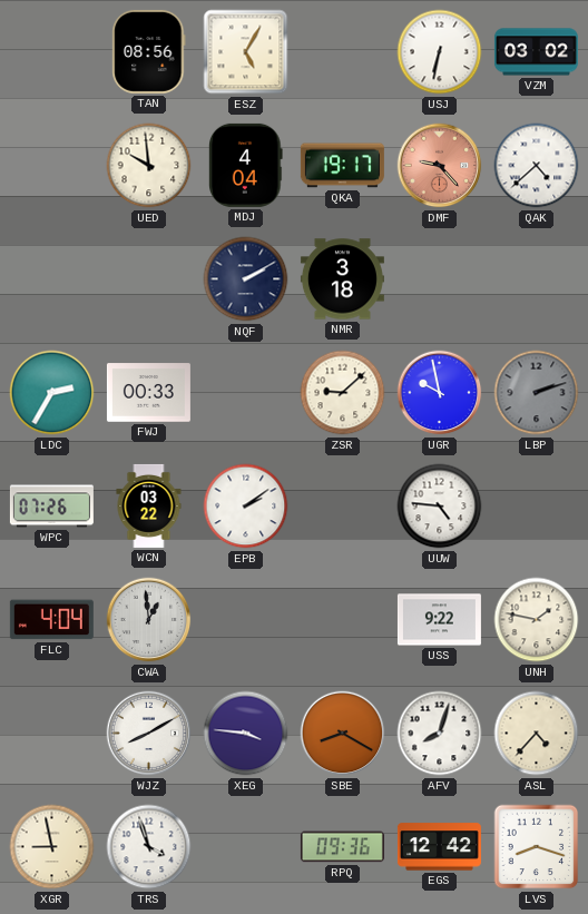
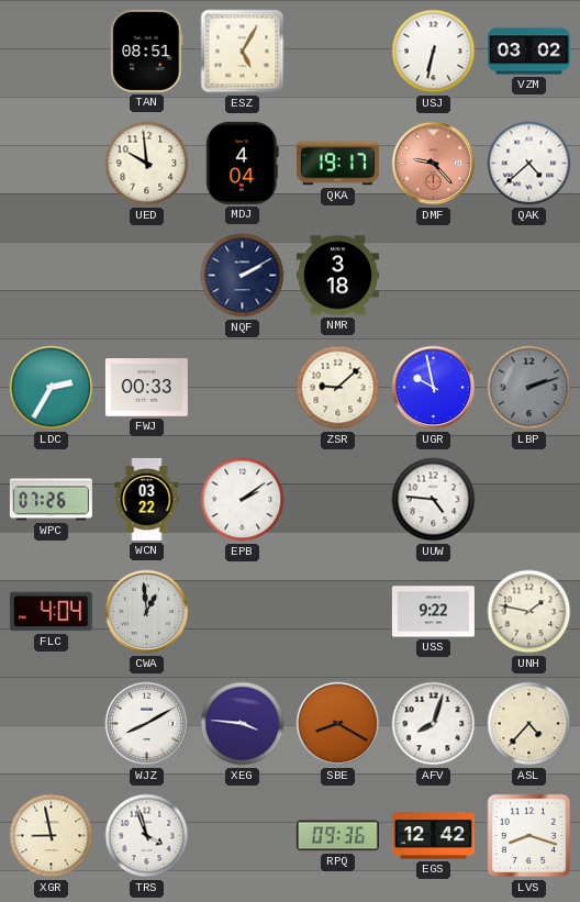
TAN: 08:56 -> 08:51
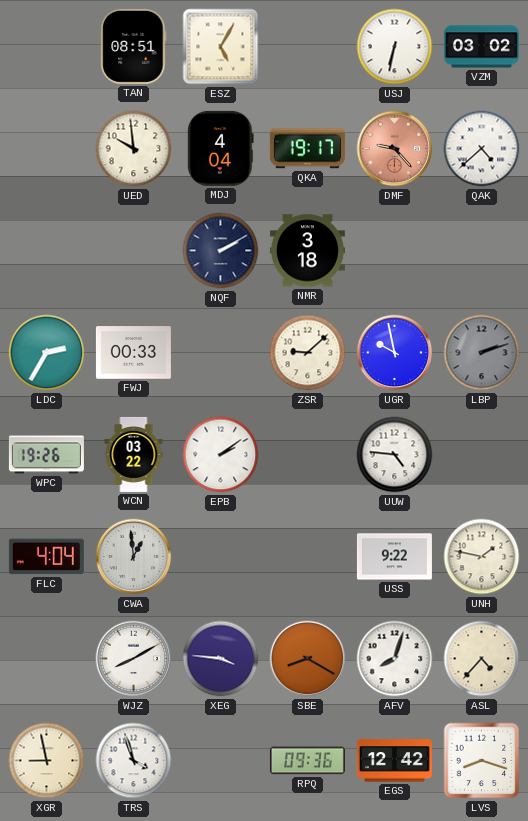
WPC: 07:26 -> 19:26
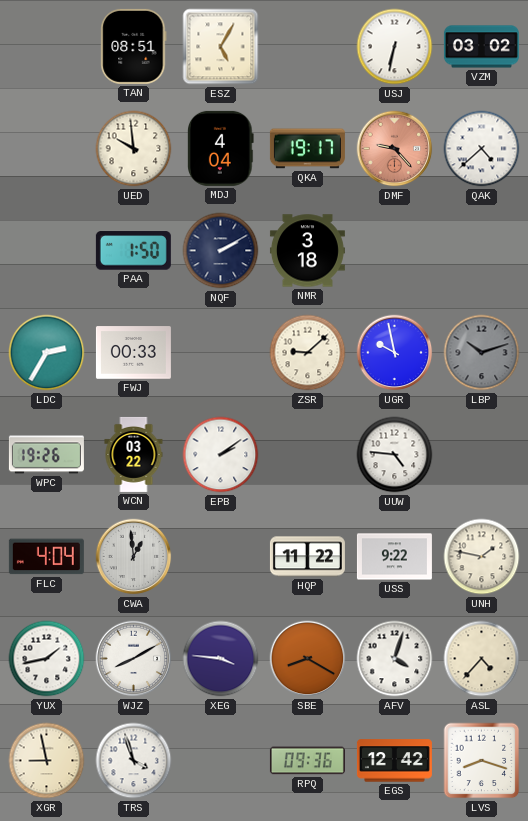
PAA: none -> 1:50
LBP: 2:12 -> 10:12
HQP: none -> 11:22
YUX: none -> 1:43
AFV: 8:03 -> 4:03
